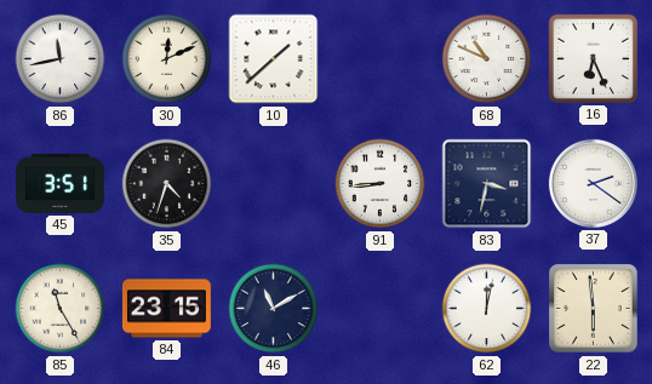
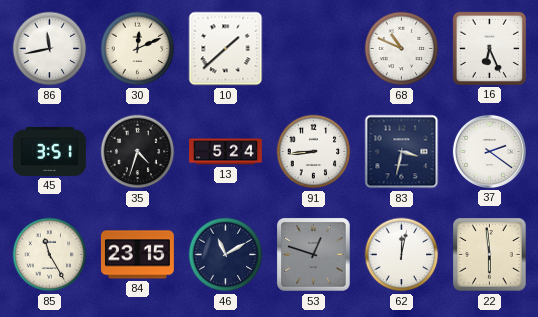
13: none -> 5:24
53: none -> 12:48
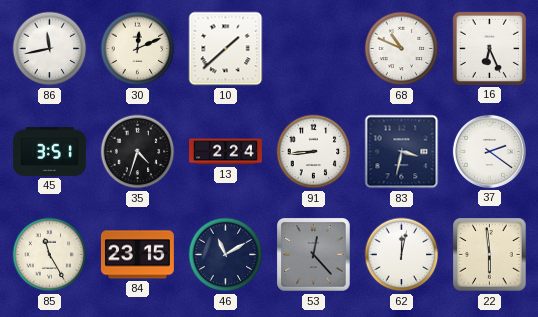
13: 5:24 -> 2:24
53: 12:48 -> 12:23
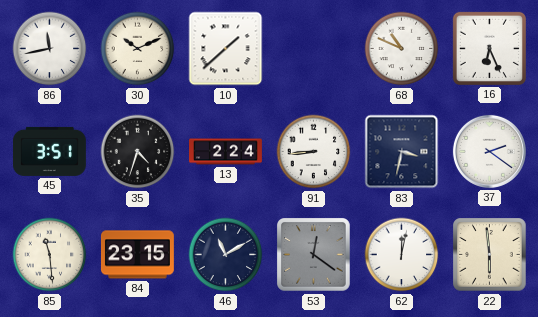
30: 12:11 -> 10:11
85: 11:25 -> 11:29
53: 12:23 -> 12:21
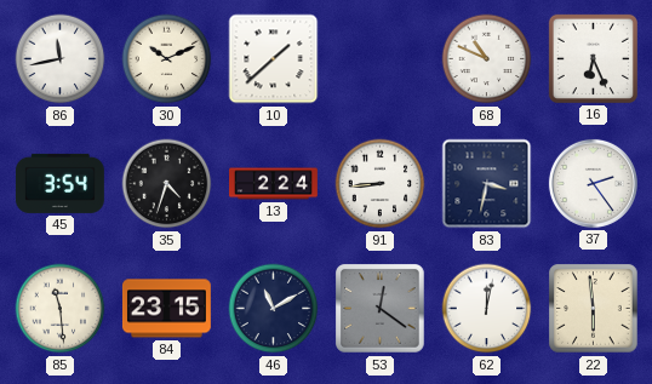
45: 3:51 -> 3:54
37: 2:21 -> 2:24
